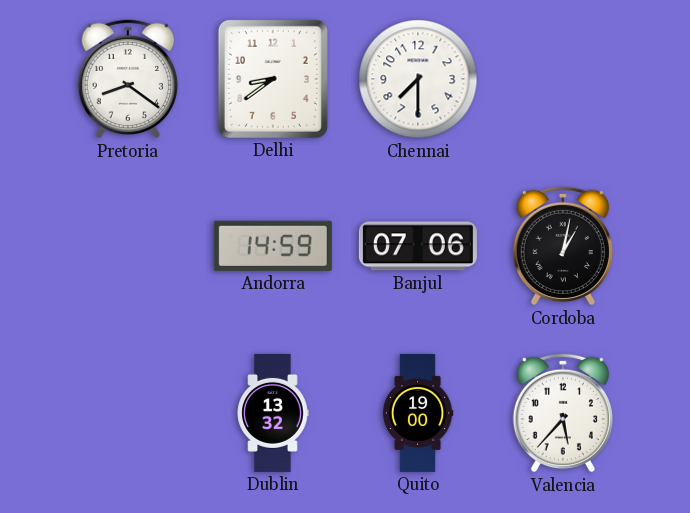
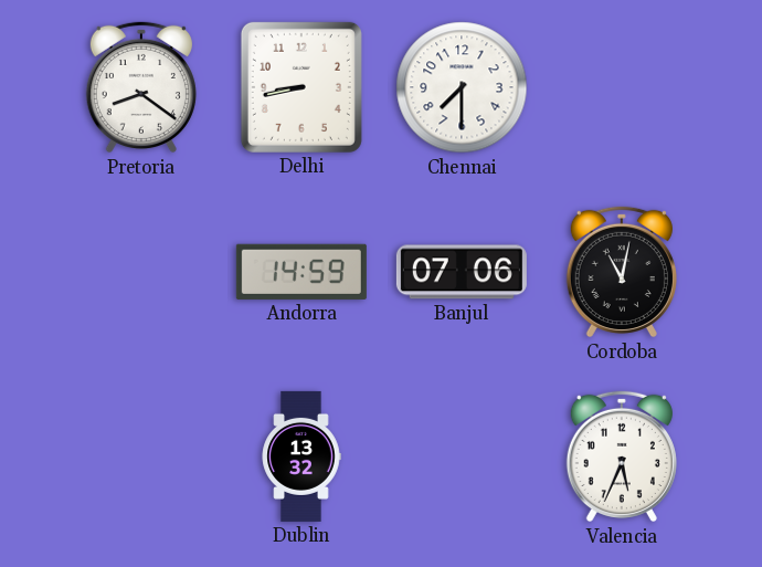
Delhi: 8:39 -> 8:43
Cordoba: 1:02 -> 11:02
Quito: 19:00 -> none
Valencia: 5:37 -> 5:34
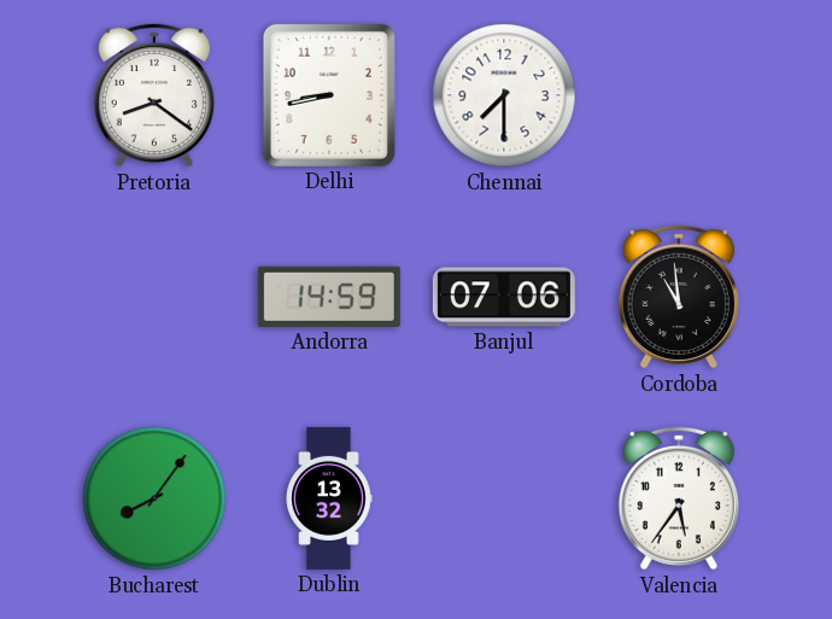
Cordoba: 11:02 -> 10:59
Bucharest: none -> 8:06
Valencia: 5:34 -> 5:36
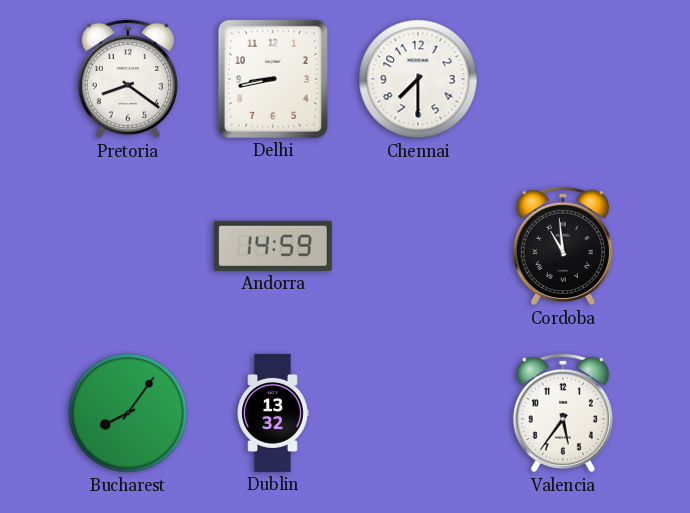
Banjul: 07:06 -> none
